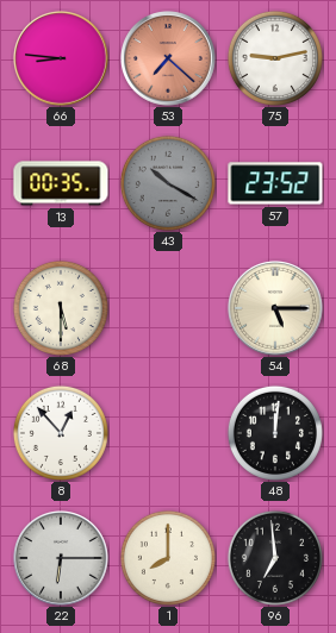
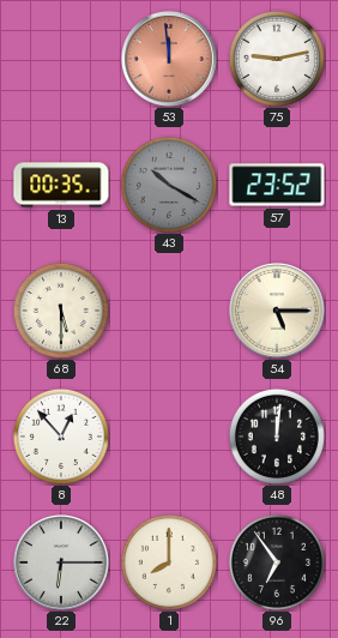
66: 8:46 -> none
53: 7:22 -> 11:59
96: 6:59 -> 6:54
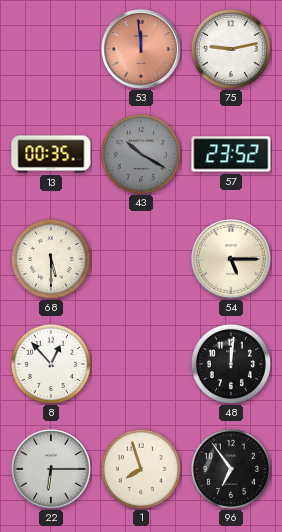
1: 8:00 -> 7:57
